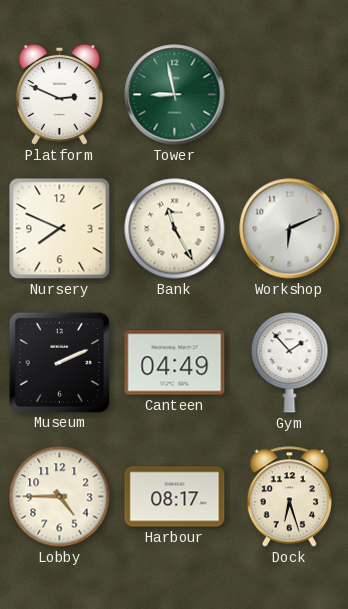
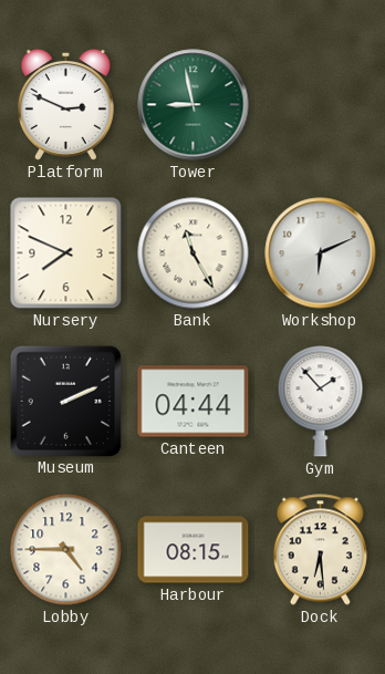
Canteen: 04:49 -> 04:44
Harbour: 08:17 -> 08:15
Dock: 6:27 -> 6:29
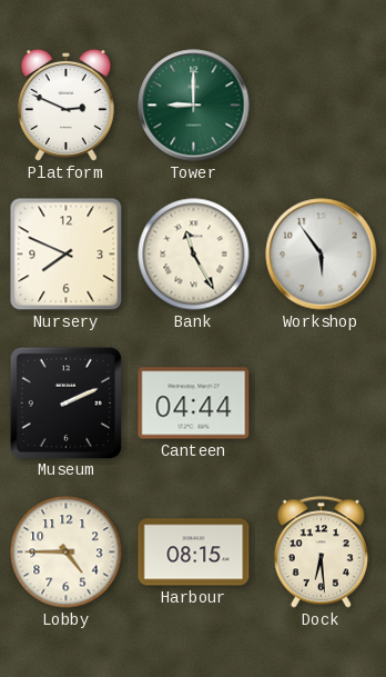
Tower: 8:58 -> 9:00
Workshop: 6:11 -> 5:54
Gym: 1:53 -> none
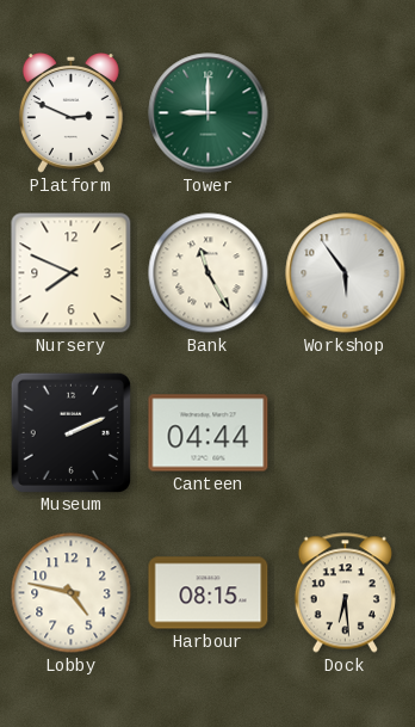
Lobby: 4:45 -> 4:47
